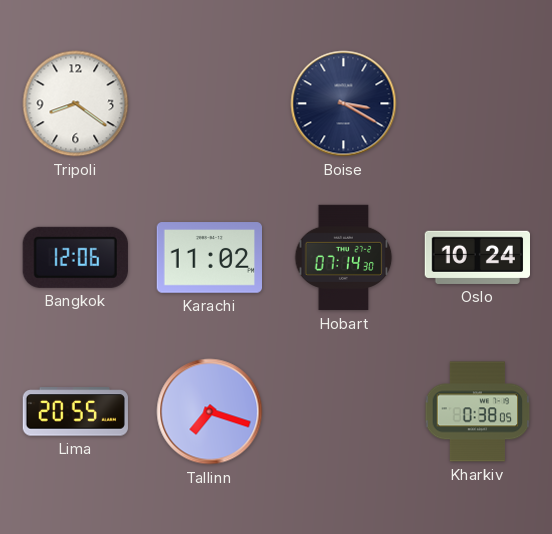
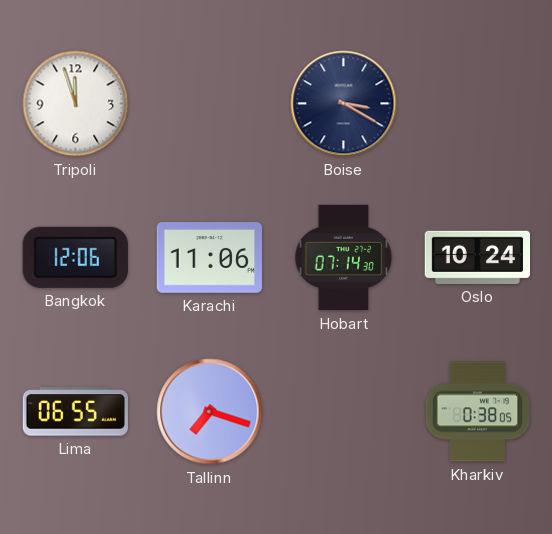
Tripoli: 8:21 -> 11:57
Karachi: 11:02 -> 11:06
Lima: 20:55 -> 06:55
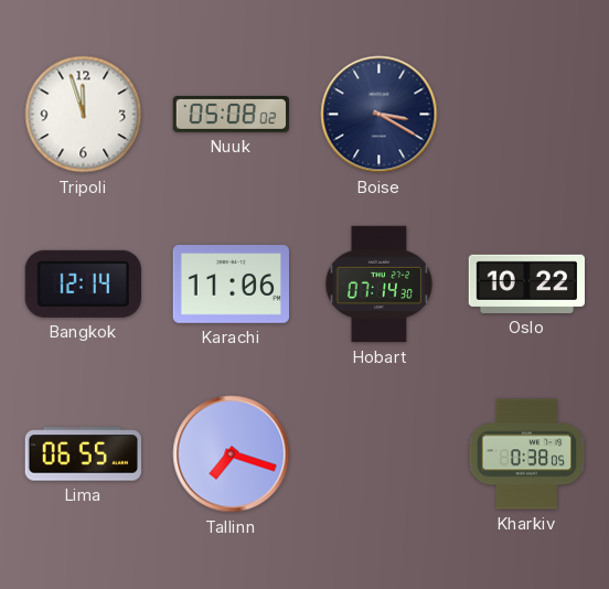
Nuuk: none -> 05:08
Bangkok: 12:06 -> 12:14
Oslo: 10:24 -> 10:22
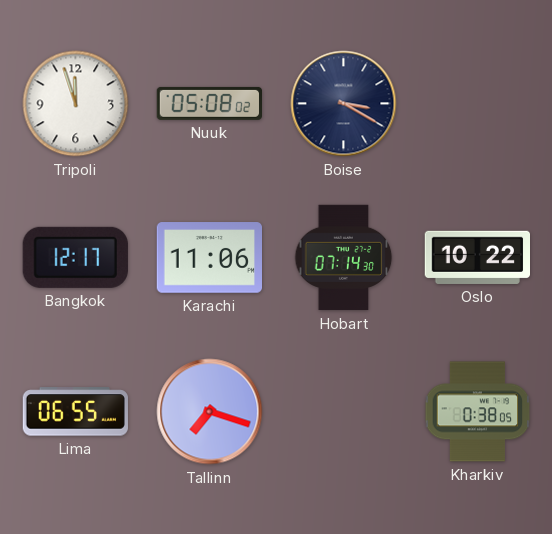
Bangkok: 12:14 -> 12:17
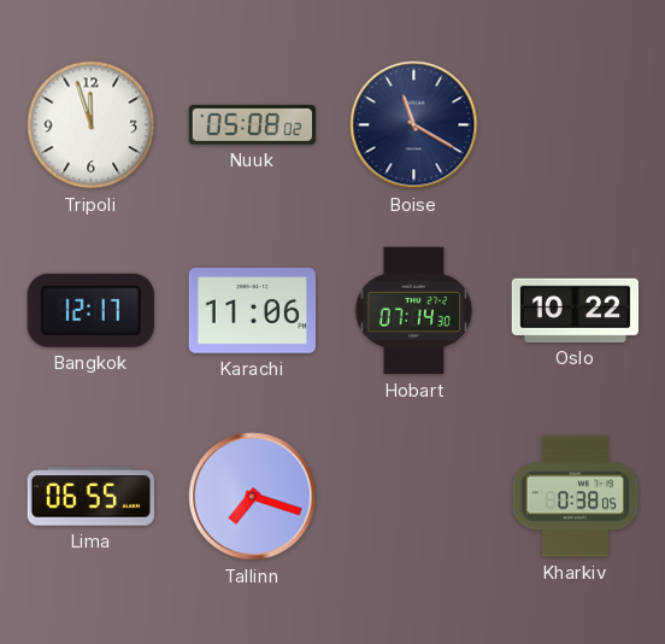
Boise: 3:20 -> 11:20
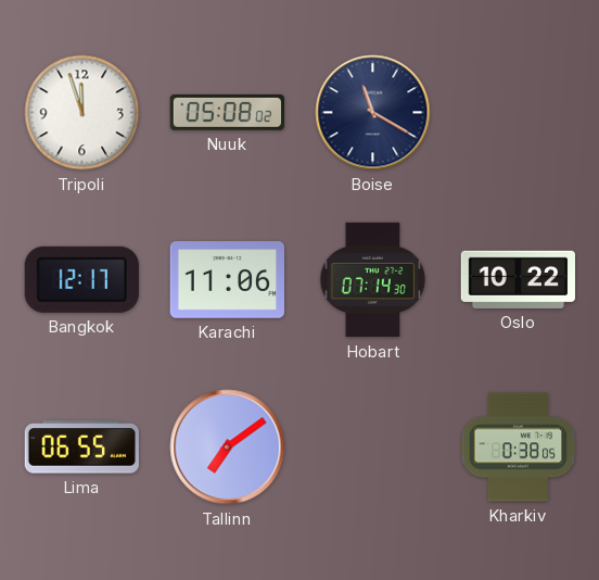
Tallinn: 7:18 -> 7:09
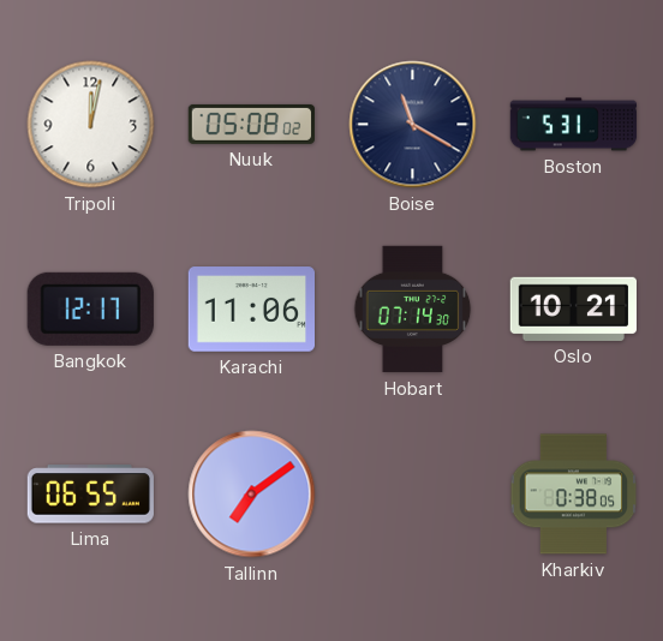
Tripoli: 11:57 -> 12:02
Boston: none -> 5:31
Oslo: 10:22 -> 10:21
